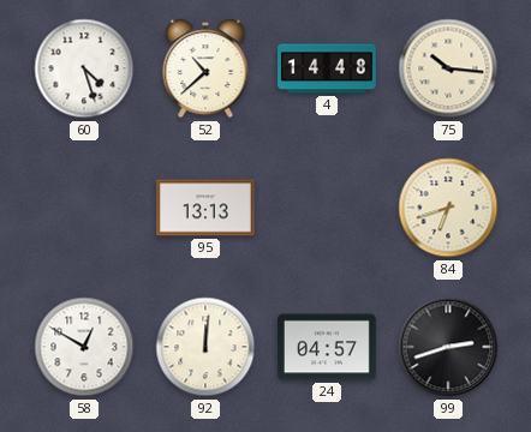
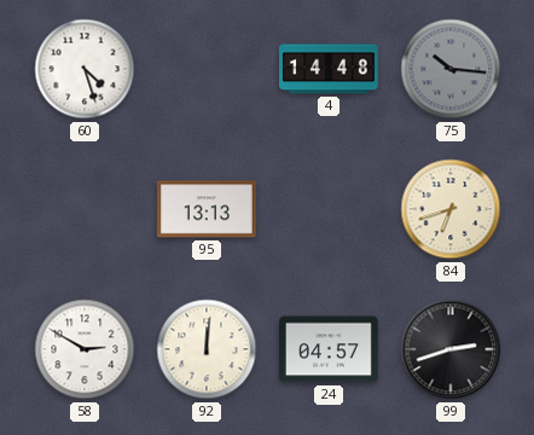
52: 10:38 -> none
75 dial: cream -> grey
58: 12:50 -> 2:50
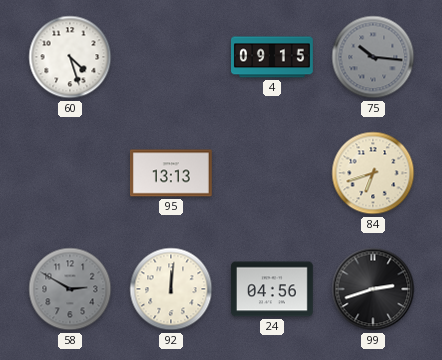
4: 14:48 -> 09:15
58 dial: white -> grey
24: 04:57 -> 04:56
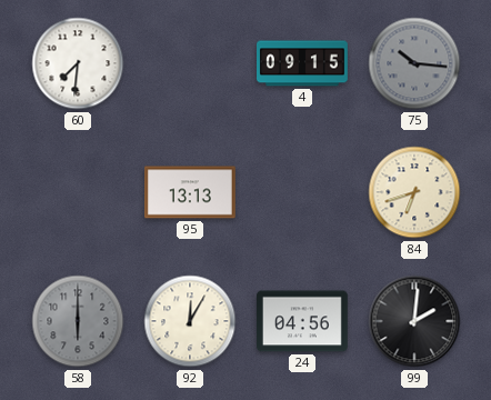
60: 4:27 -> 7:31
58: 2:50 -> 6:00
92: 12:01 -> 12:05
99: 2:42 -> 2:01
